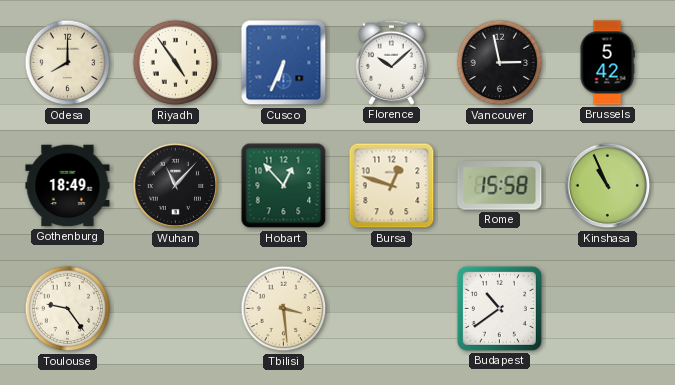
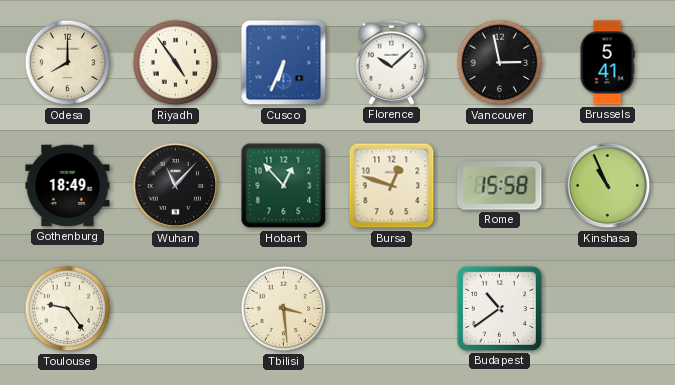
Brussels: 5:42 -> 5:41
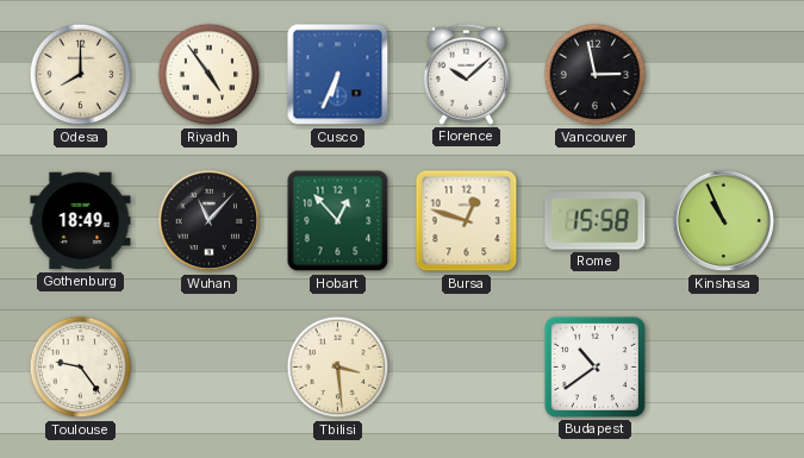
Brussels: 5:41 -> none
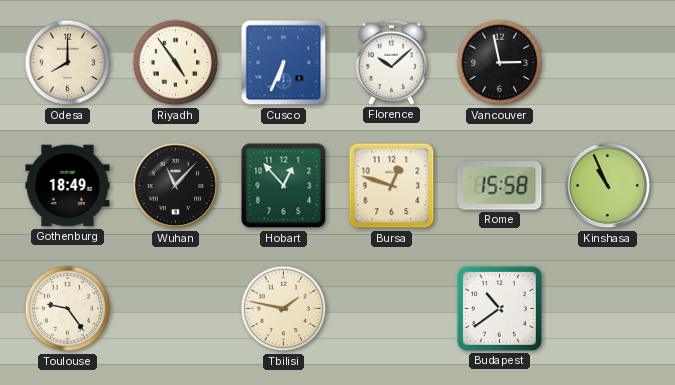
Tbilisi: 3:29 -> 1:47
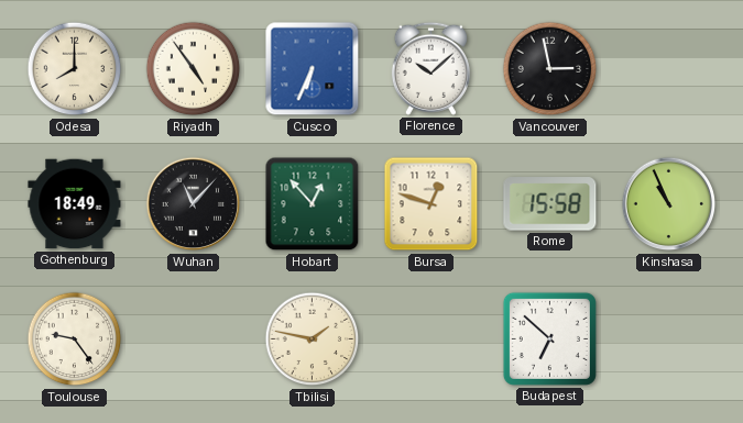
Budapest: 10:39 -> 6:52
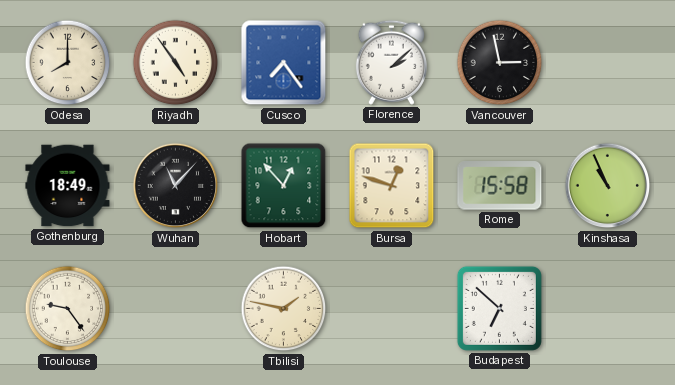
Cusco: 6:34 -> 7:24
Florence: 10:08 -> 2:08
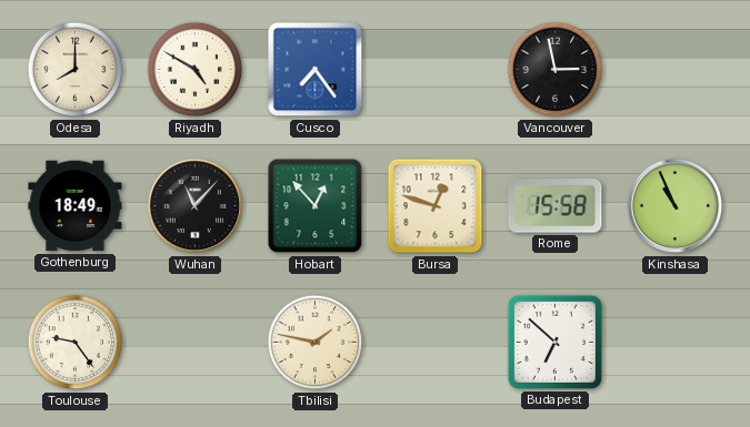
Riyadh: 4:54 -> 4:50
Florence: 2:08 -> none
